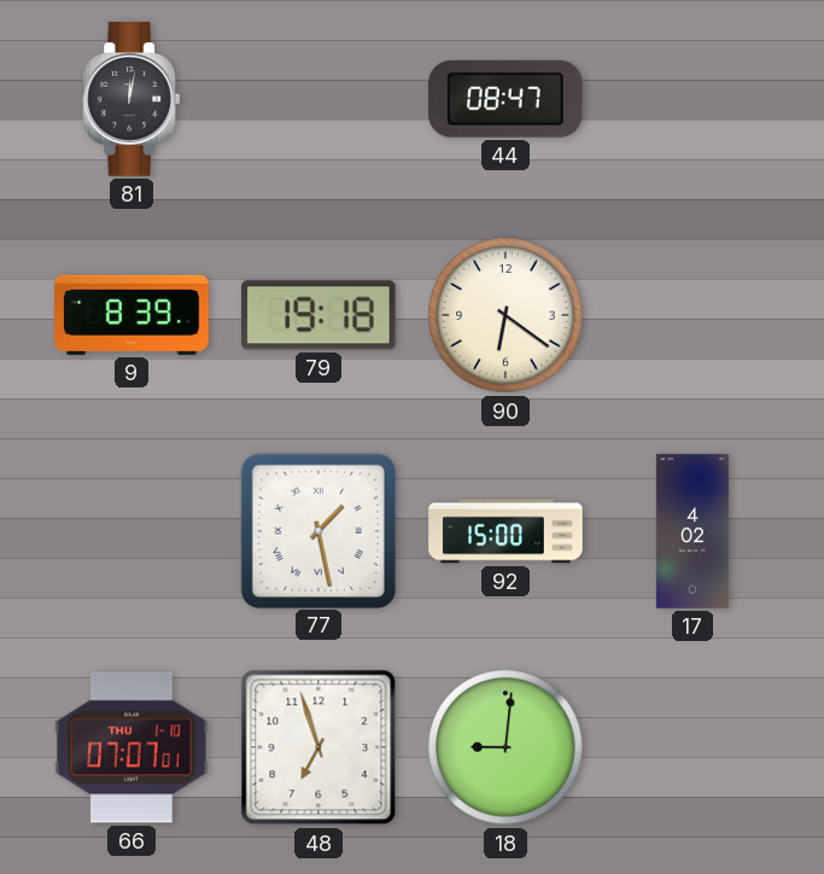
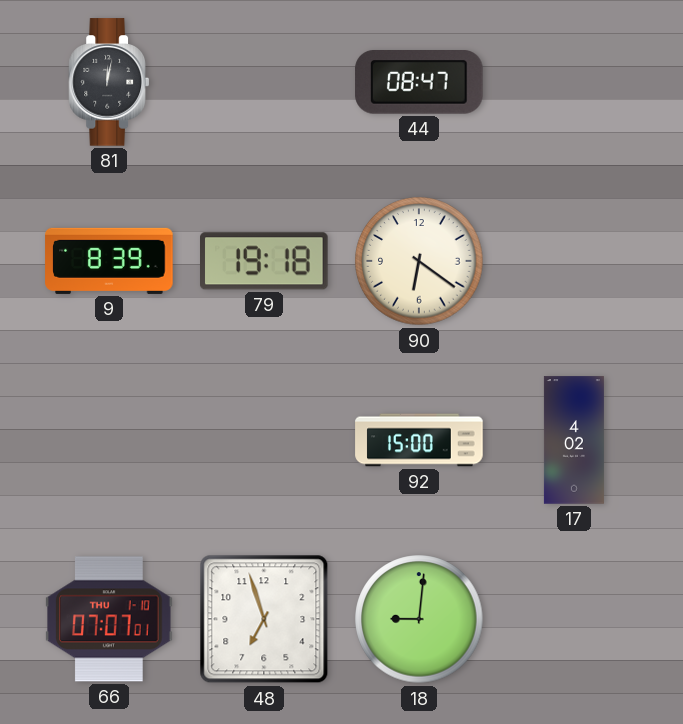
77: 1:28 -> none
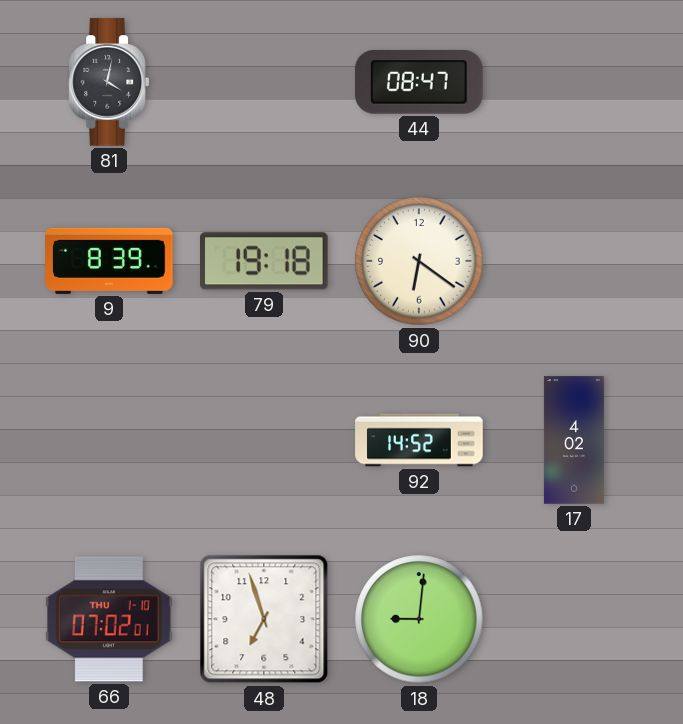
81: 12:02 -> 4:02
92: 15:00 -> 14:52
66: 07:07 -> 07:02
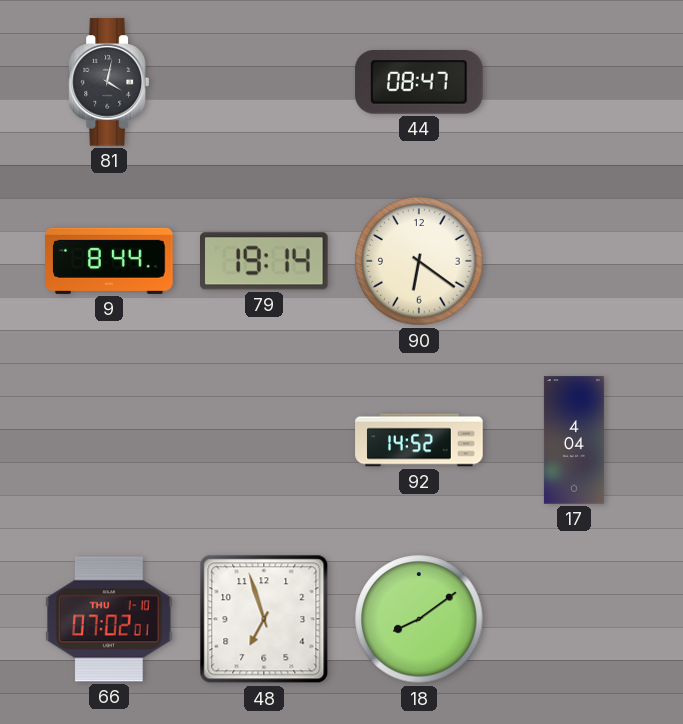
9: 8:39 -> 8:44
79: 19:18 -> 19:14
17: 4:02 -> 4:04
18: 9:01 -> 8:09
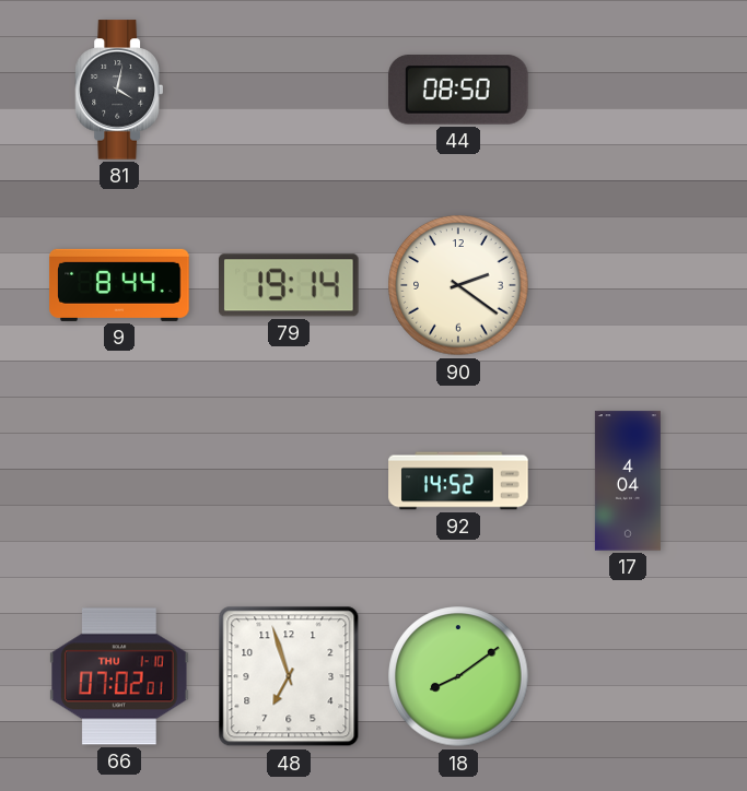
44: 08:47 -> 08:50
90: 6:21 -> 2:21
